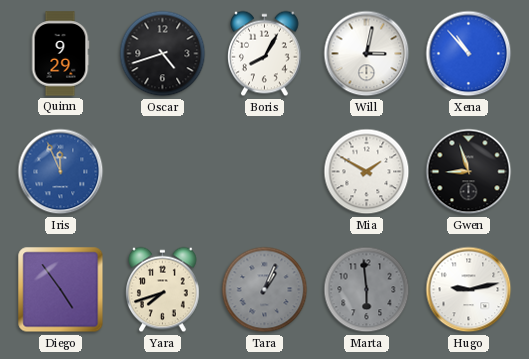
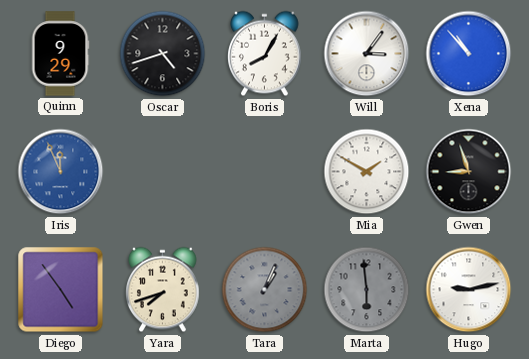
Will: 3:02 -> 3:06
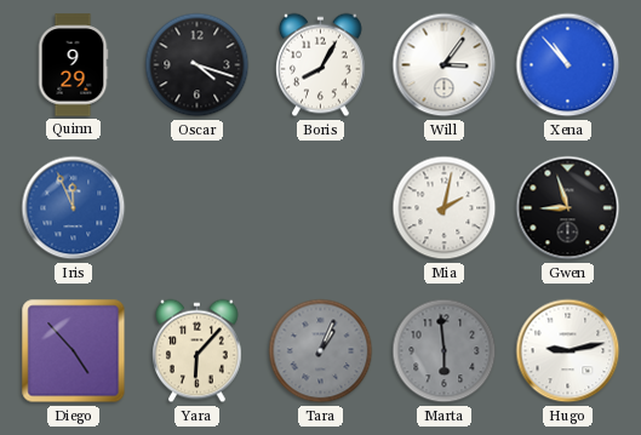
Oscar: 4:42 -> 4:18
Mia: 1:50 -> 2:02
Diego: 4:54 -> 4:53
Yara: 7:42 -> 6:07
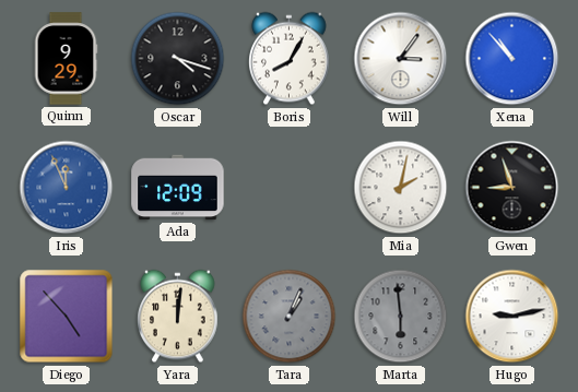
Ada: none -> 12:09
Yara: 6:07 -> 12:01
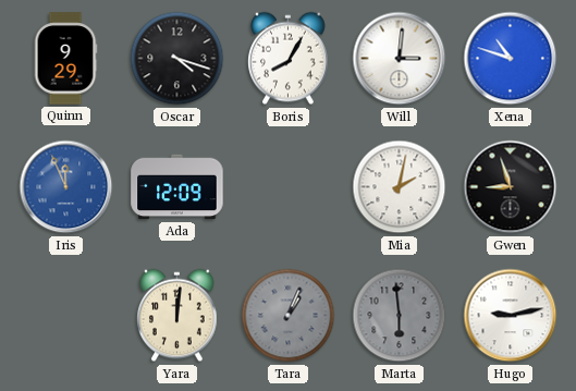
Will: 3:06 -> 3:01
Xena: 10:53 -> 10:48
Diego: 4:53 -> none
